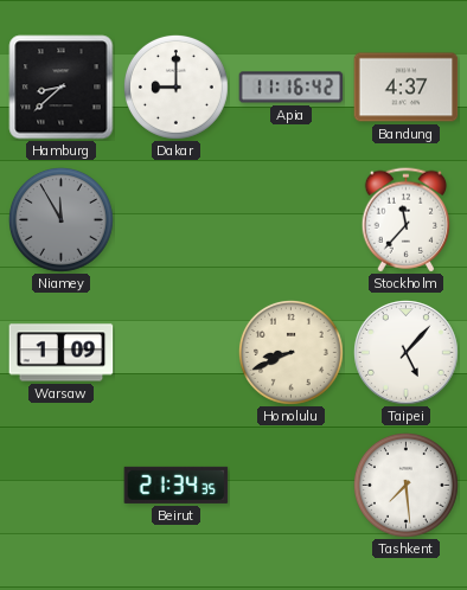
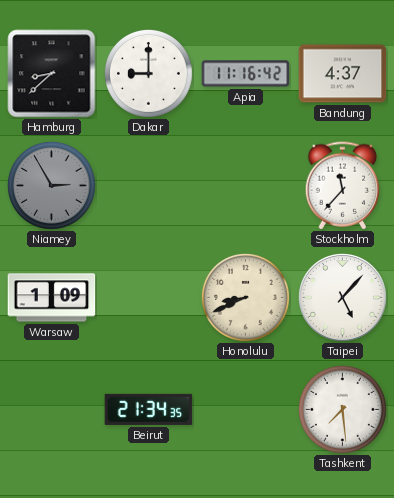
Niamey: 11:55 -> 2:55
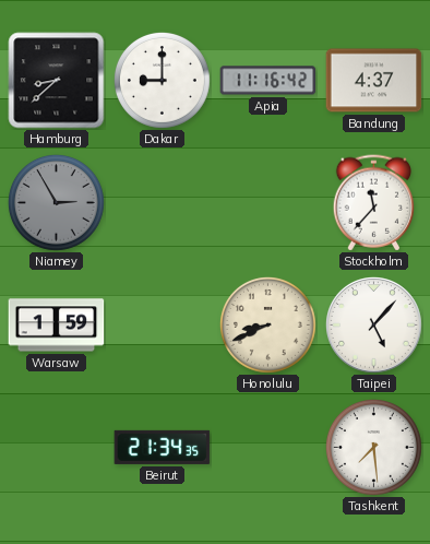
Warsaw: 1:09 -> 1:59
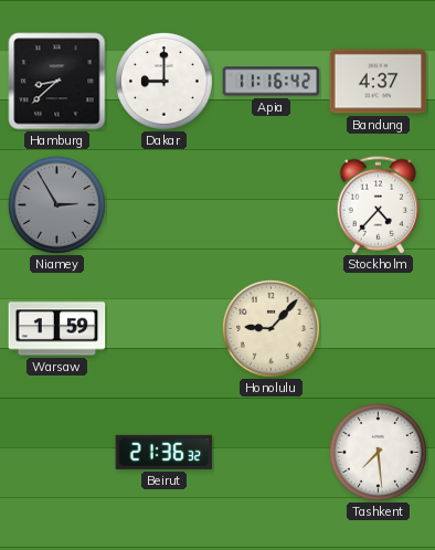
Stockholm: 11:37 -> 4:37
Honolulu: 8:41 -> 9:07
Taipei: 5:07 -> none
Beirut: 21:34 -> 21:36
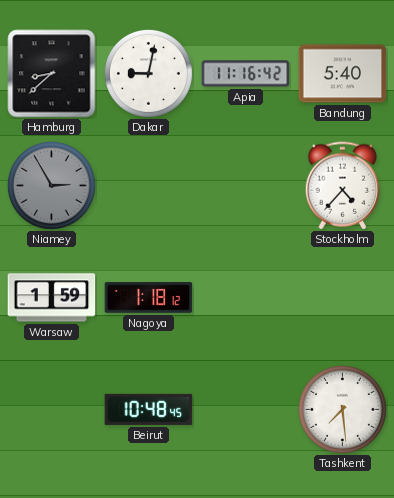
Dakar: 9:00 -> 9:02
Bandung: 4:37 -> 5:40
Nagoya: none -> 1:18
Honolulu: 9:07 -> none
Beirut: 21:36 -> 10:48
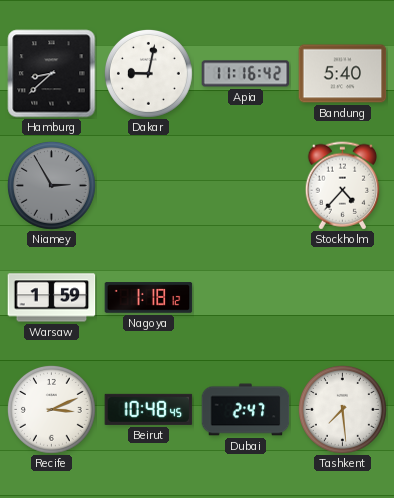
Recife: none -> 3:11
Dubai: none -> 2:47
